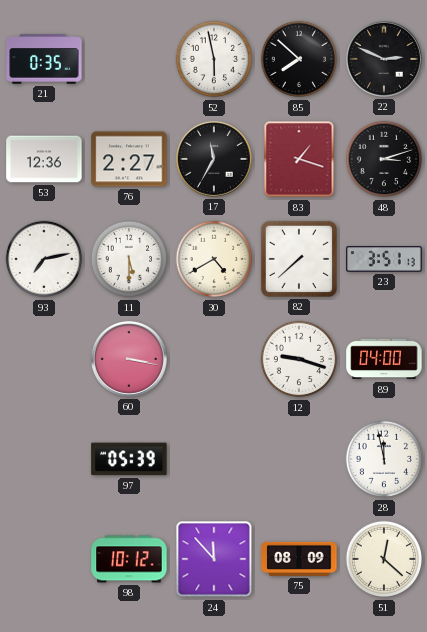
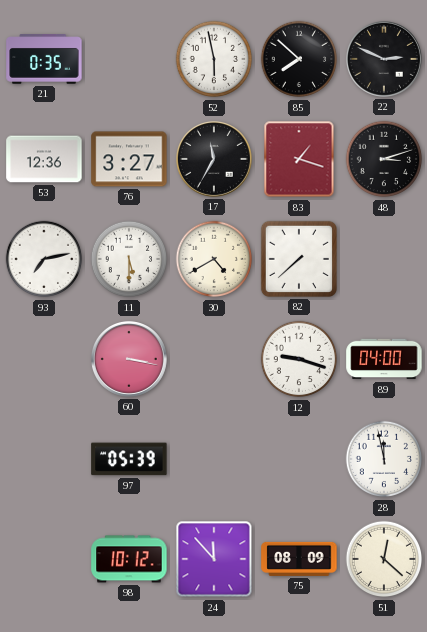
76: 2:27 -> 3:27
23: 3:51 -> none
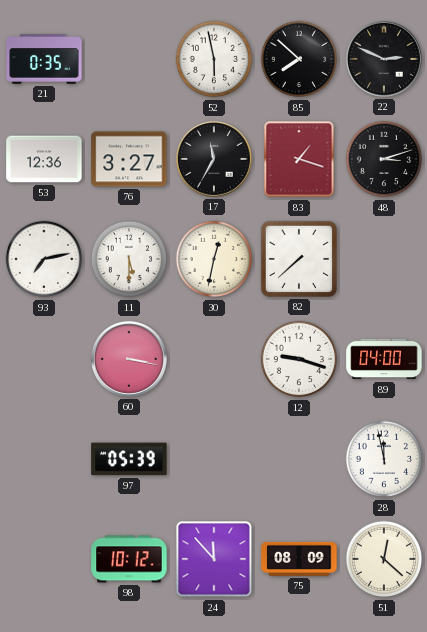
30: 4:40 -> 12:32
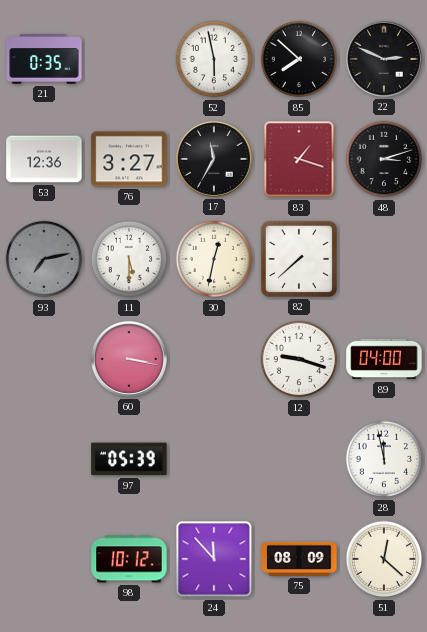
93 dial: white -> grey
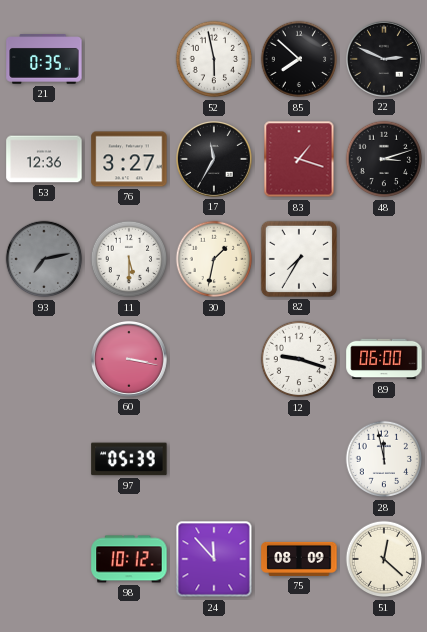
30: 12:32 -> 1:32
82: 7:38 -> 7:35
89: 04:00 -> 06:00
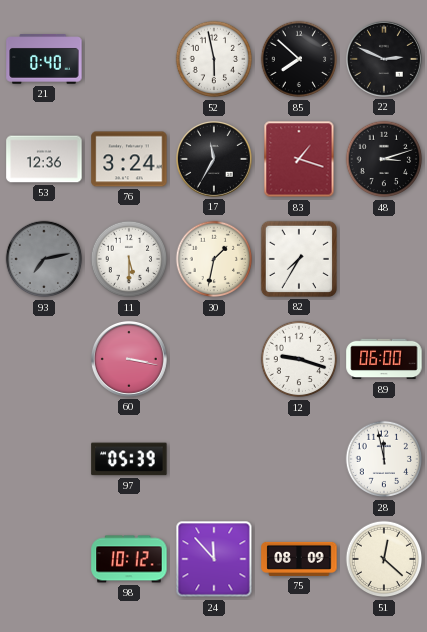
21: 0:35 -> 0:40
76: 3:27 -> 3:24
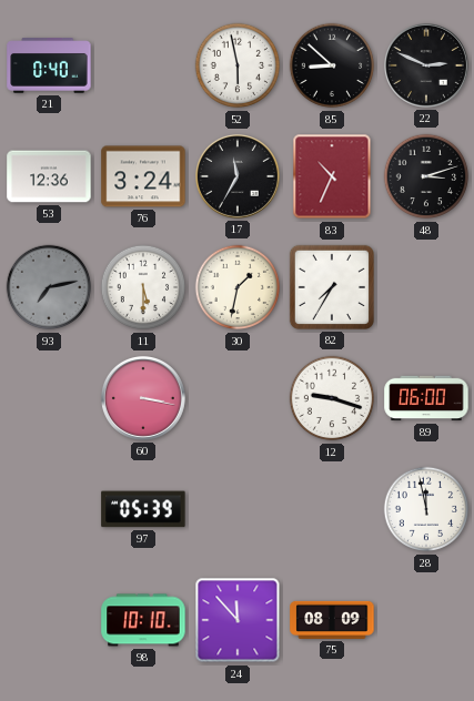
85: 7:52 -> 8:52
83: 1:18 -> 10:34
98: 10:12 -> 10:10
51: 12:22 -> none
